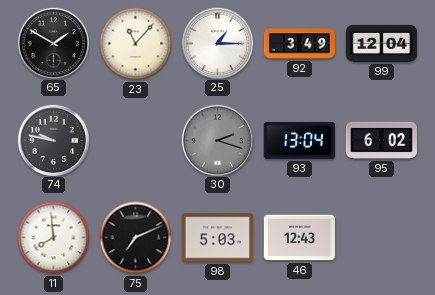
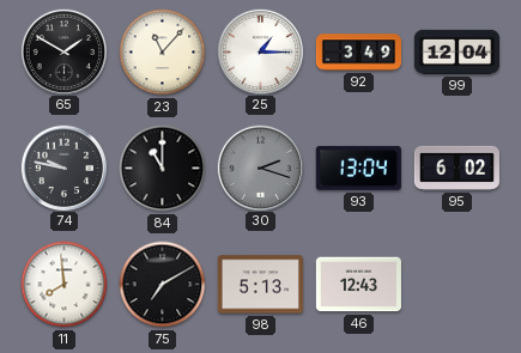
84: none -> 11:00
75: 7:11 -> 7:10
98: 5:03 -> 5:13
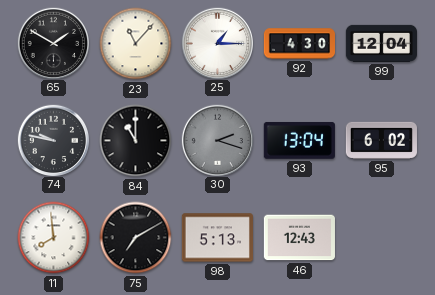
92: 3:49 -> 4:30
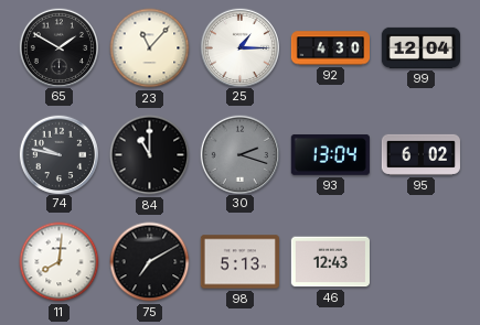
11: 7:59 -> 8:01
